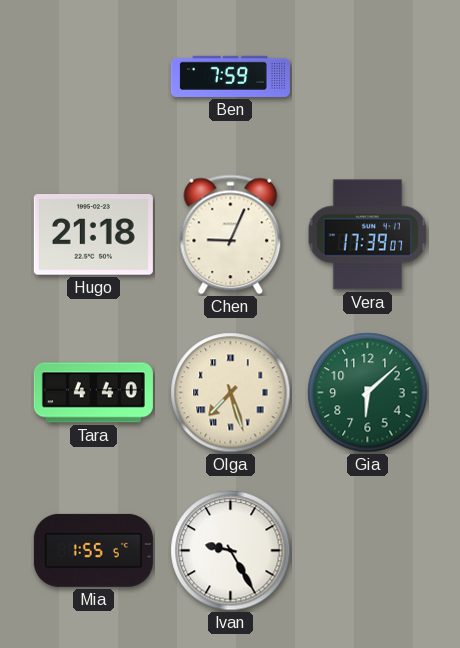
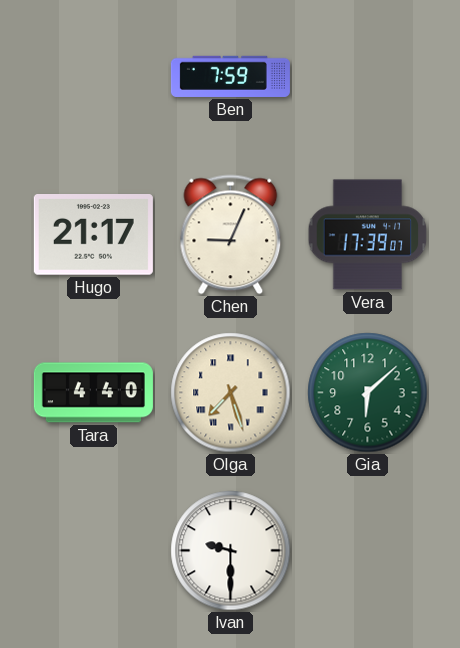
Hugo: 21:18 -> 21:17
Mia: 1:55 -> none
Ivan: 9:25 -> 9:30
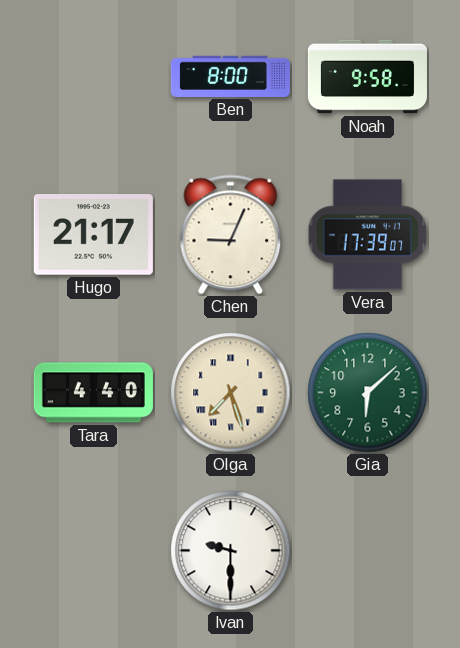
Ben: 7:59 -> 8:00
Noah: none -> 9:58
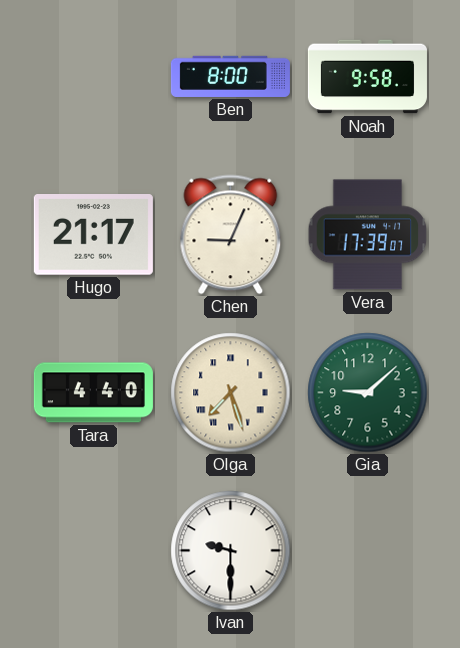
Gia: 6:08 -> 9:08
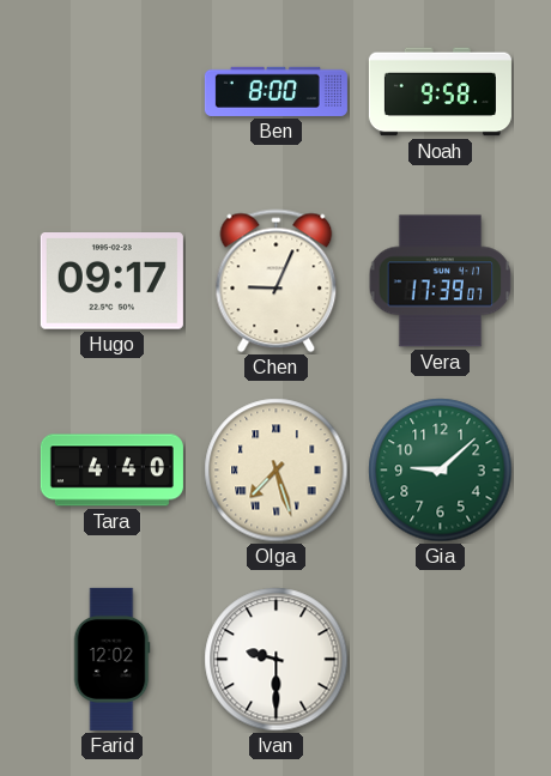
Hugo: 21:17 -> 09:17
Farid: none -> 12:02
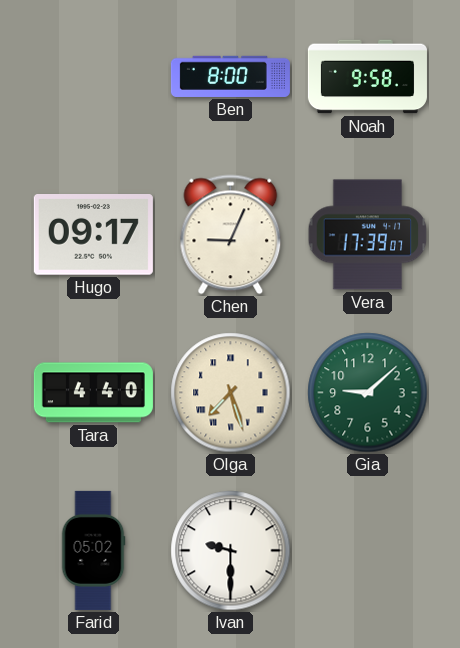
Farid: 12:02 -> 05:02
